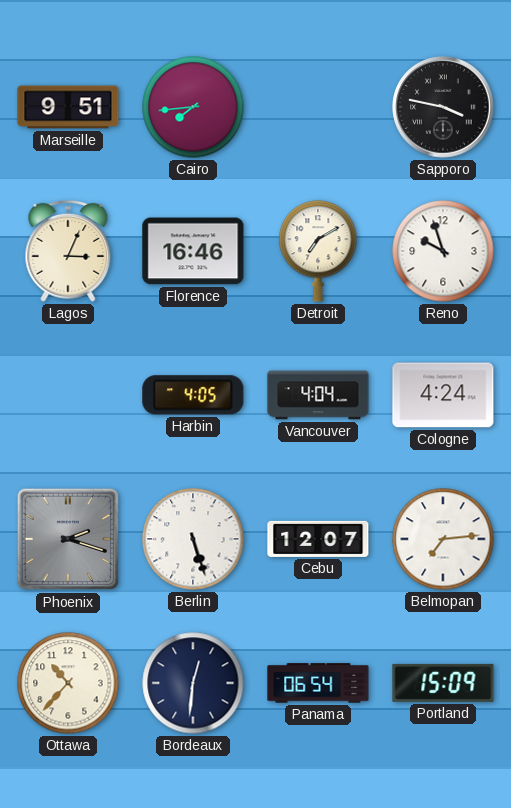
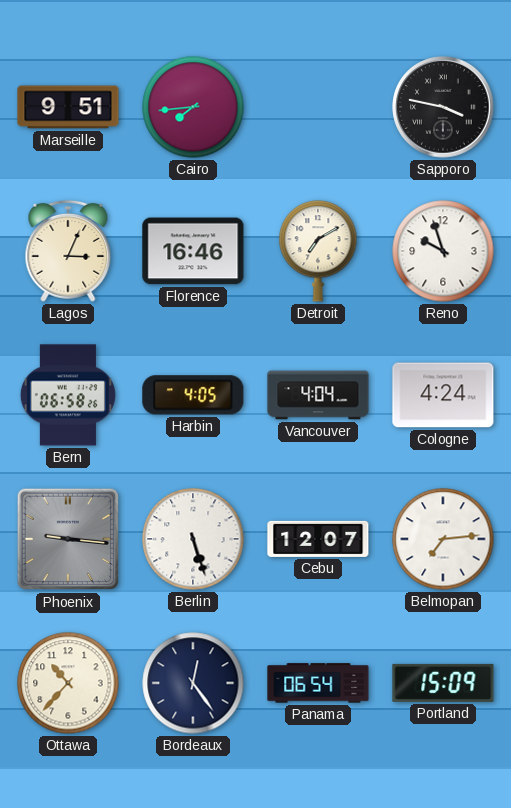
Bern: none -> 06:58
Phoenix: 2:18 -> 9:16
Bordeaux: 12:31 -> 12:24
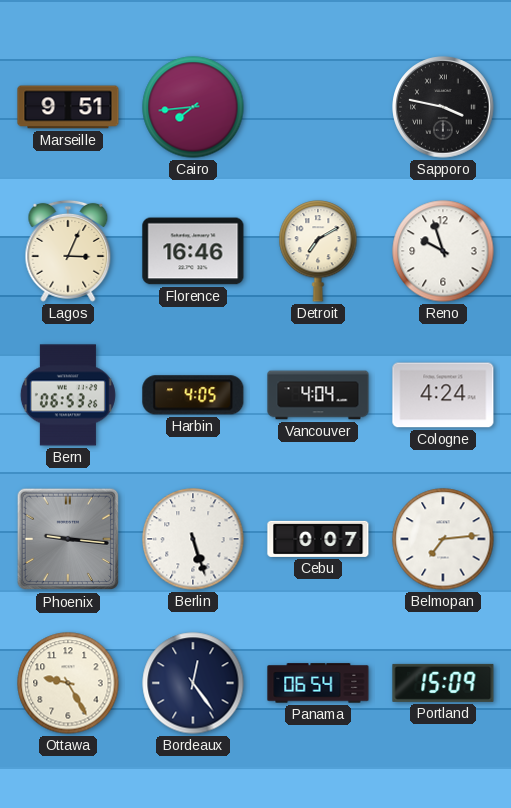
Bern: 06:58 -> 06:53
Cebu: 12:07 -> 0:07
Ottawa: 10:37 -> 9:25
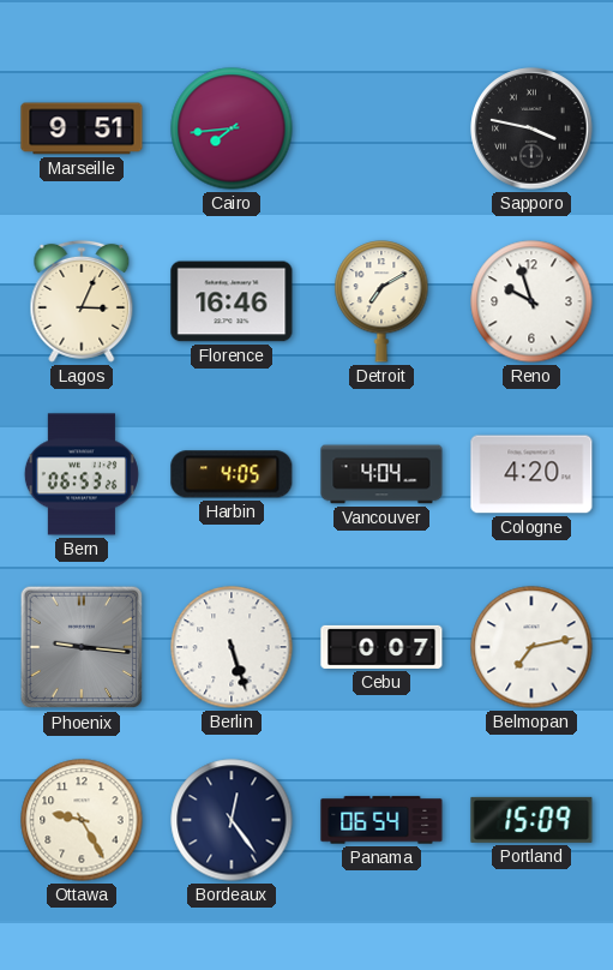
Cologne: 4:24 -> 4:20
Belmopan: 7:14 -> 7:13
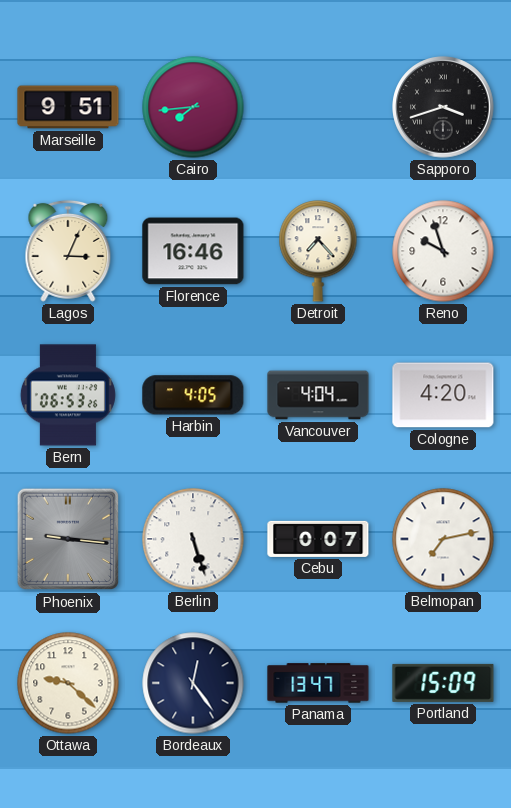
Sapporo: 3:47 -> 3:42
Detroit: 7:10 -> 7:23
Ottawa: 9:25 -> 9:22
Panama: 06:54 -> 13:47
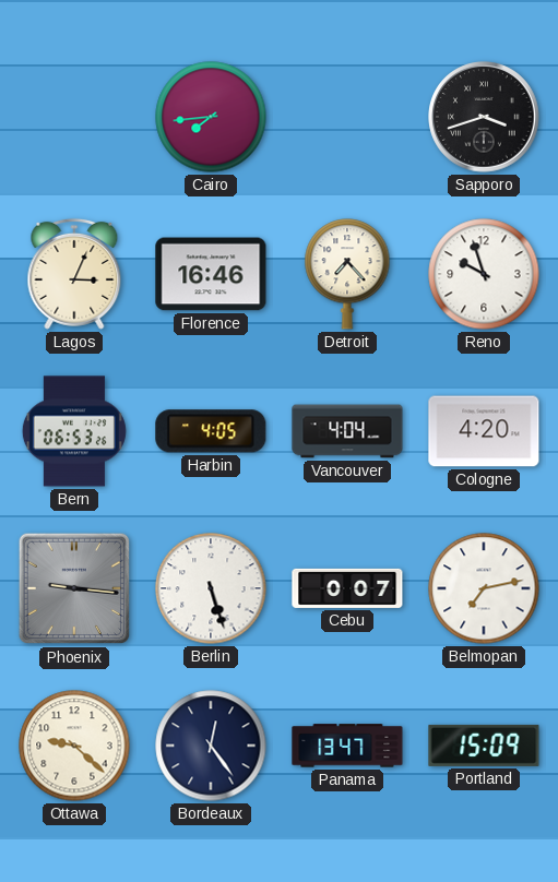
Marseille: 9:51 -> none
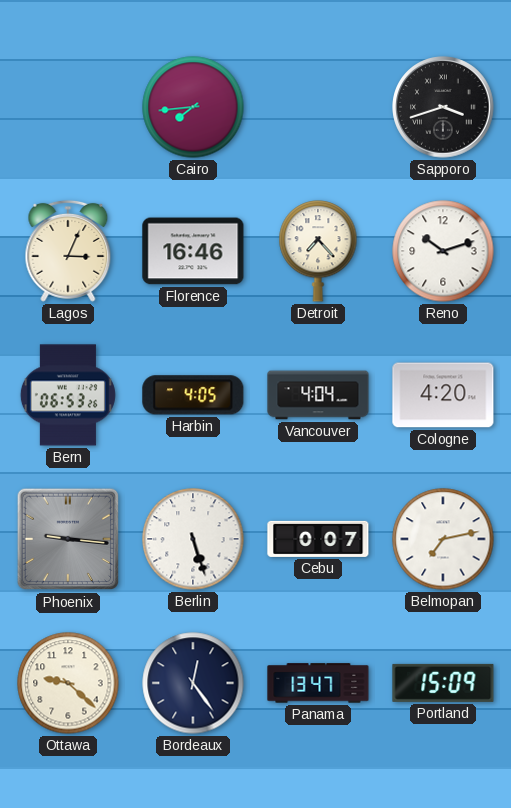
Reno: 9:57 -> 10:12
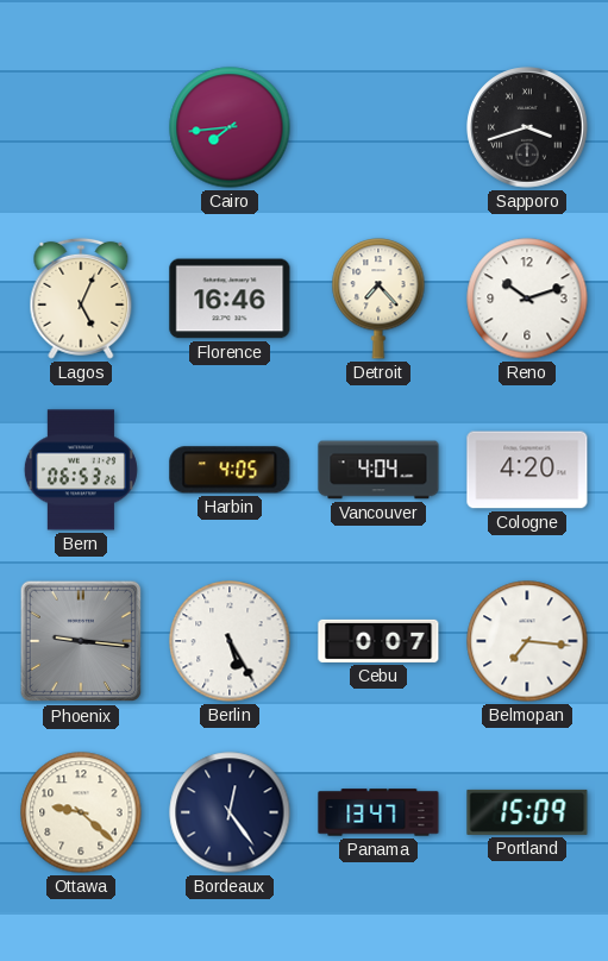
Lagos: 3:04 -> 5:04
Berlin: 5:27 -> 5:25
Belmopan: 7:13 -> 7:16
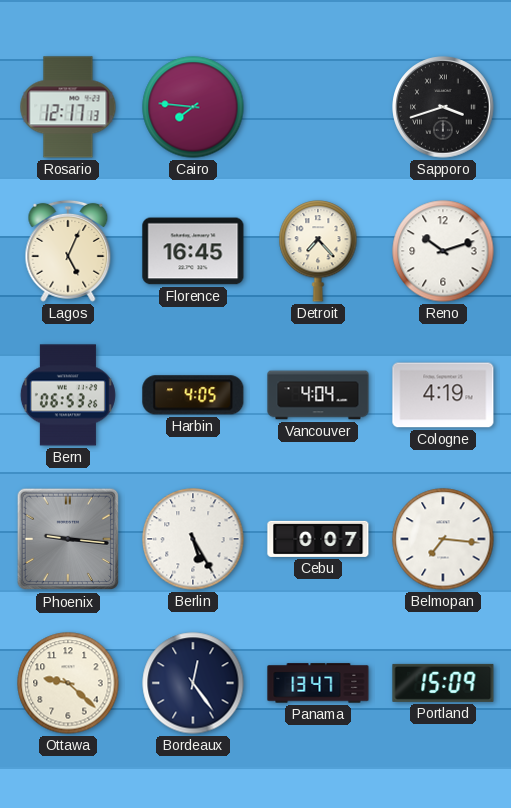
Rosario: none -> 12:17
Cairo: 7:44 -> 7:46
Florence: 16:46 -> 16:45
Cologne: 4:20 -> 4:19
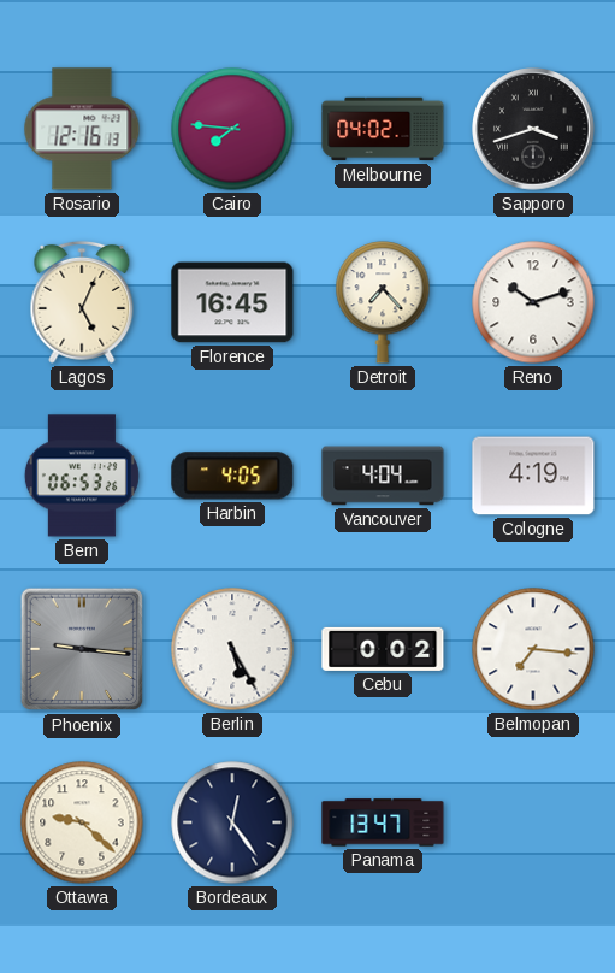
Rosario: 12:17 -> 12:16
Melbourne: none -> 04:02
Cebu: 0:07 -> 0:02
Portland: 15:09 -> none
